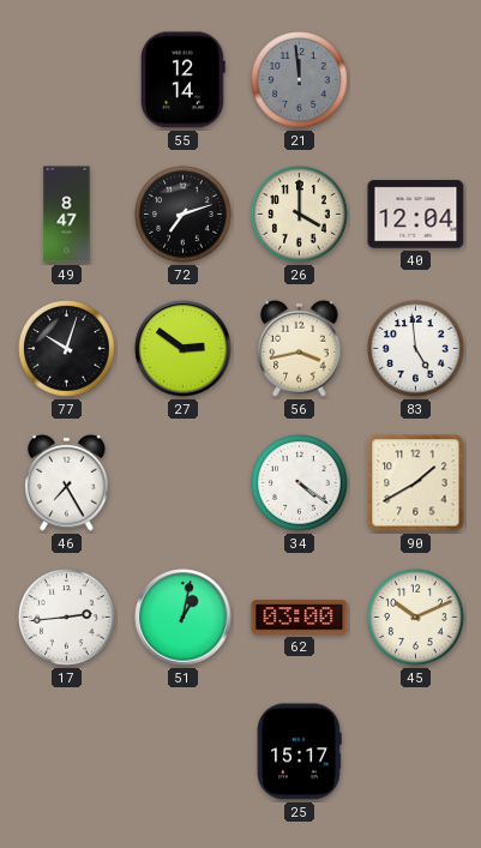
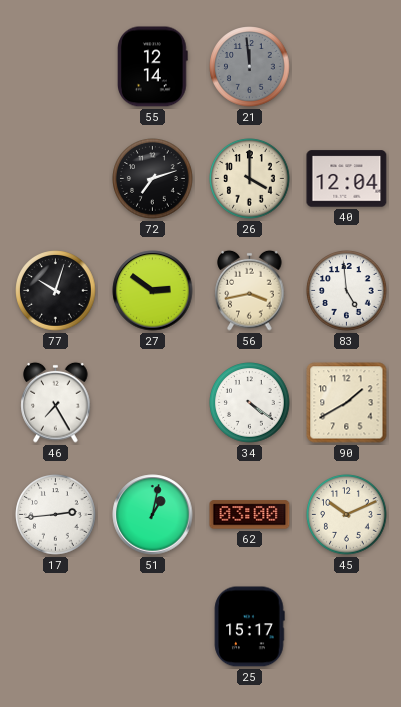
49: 8:47 -> none
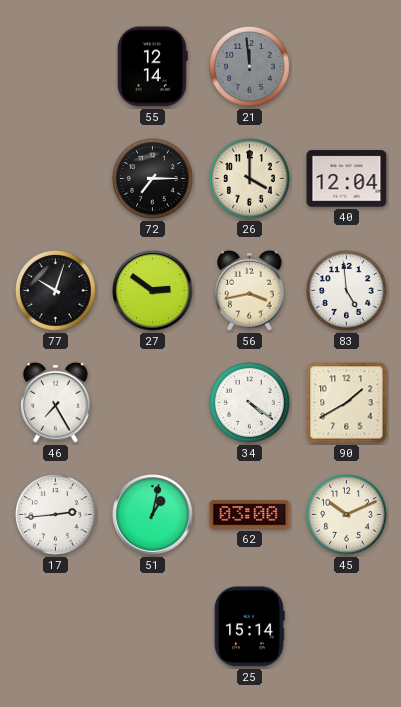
72: 7:12 -> 7:15
25: 15:17 -> 15:14
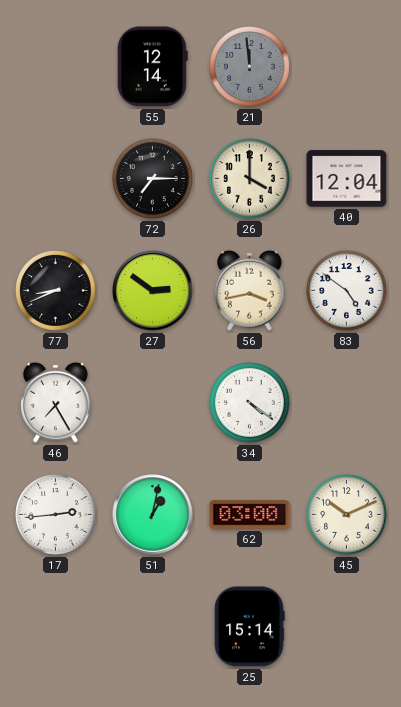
77: 10:03 -> 8:41
83: 4:59 -> 4:51
90: 1:40 -> none
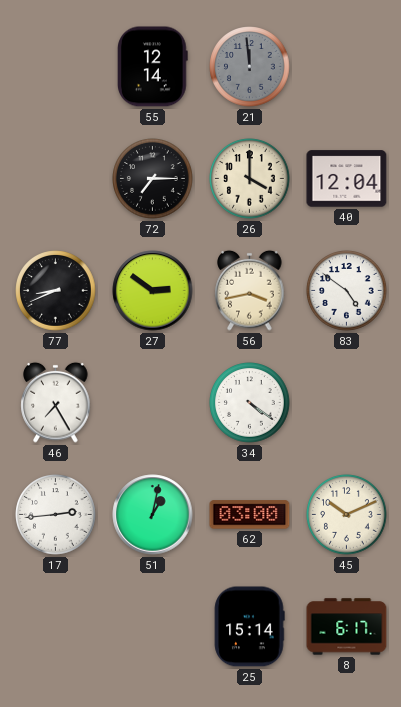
8: none -> 6:17
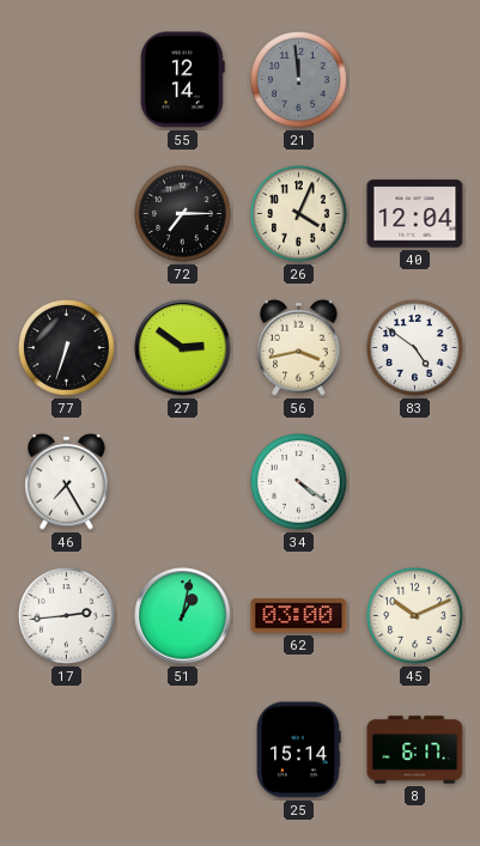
26: 4:00 -> 4:04
77: 8:41 -> 6:33
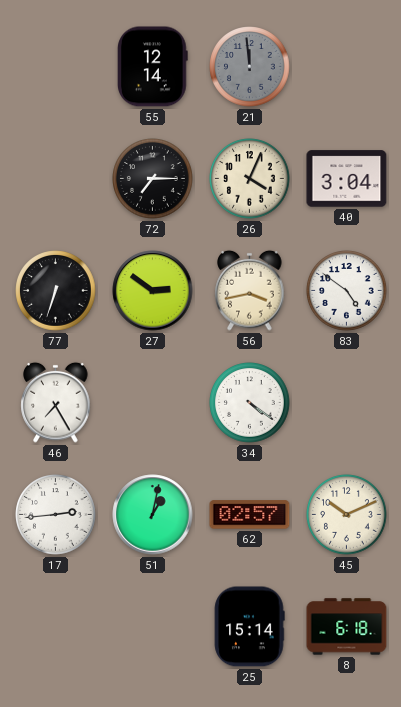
40: 12:04 -> 3:04
62: 03:00 -> 02:57
8: 6:17 -> 6:18
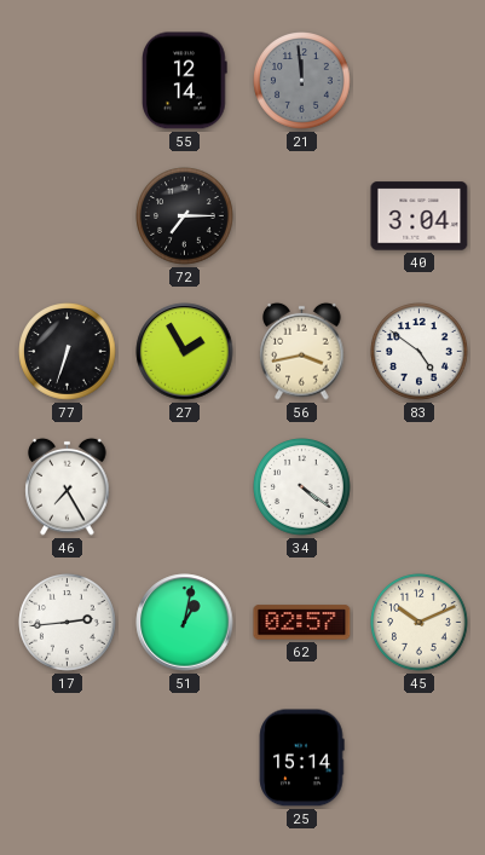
26: 4:04 -> none
27: 2:51 -> 1:55
8: 6:18 -> none
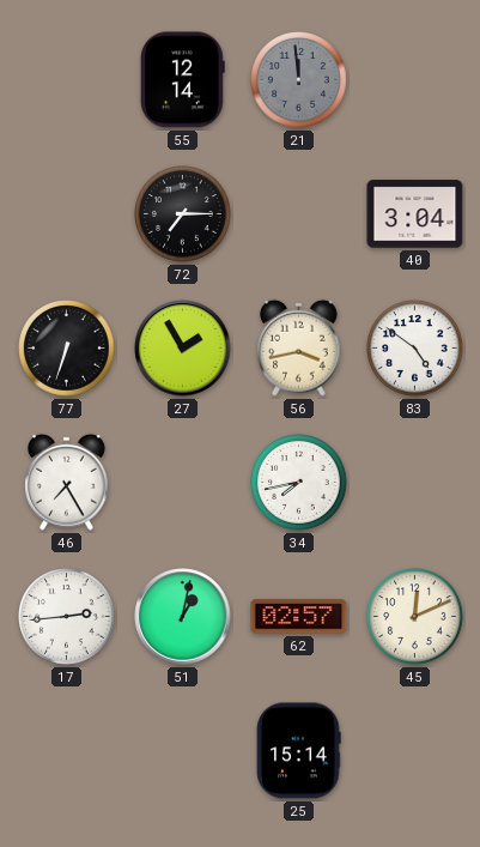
34: 4:21 -> 7:43
45: 10:11 -> 12:11
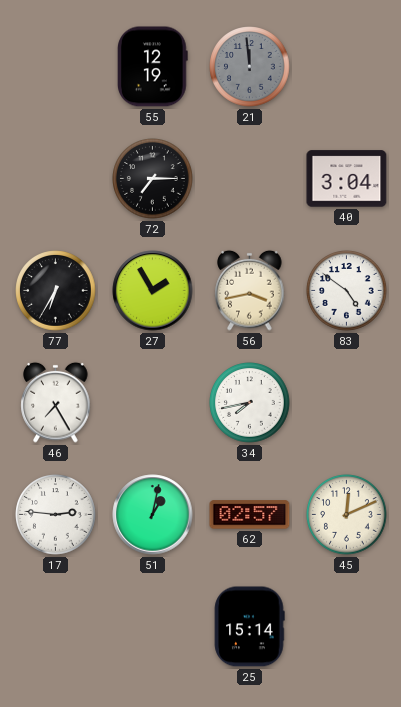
55: 12:14 -> 12:19
77: 6:33 -> 6:35
17: 2:44 -> 2:46
